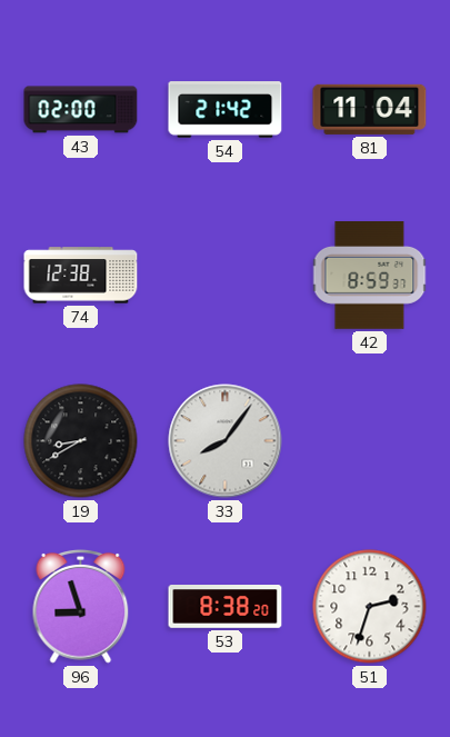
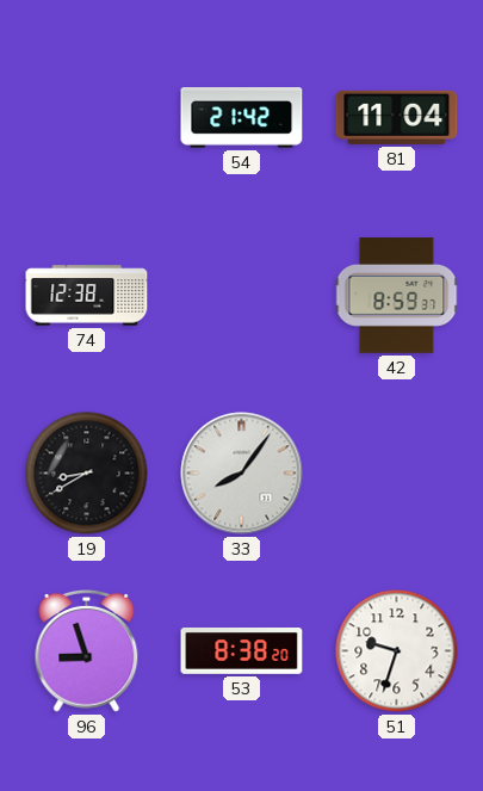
43: 02:00 -> none
51: 2:33 -> 9:33
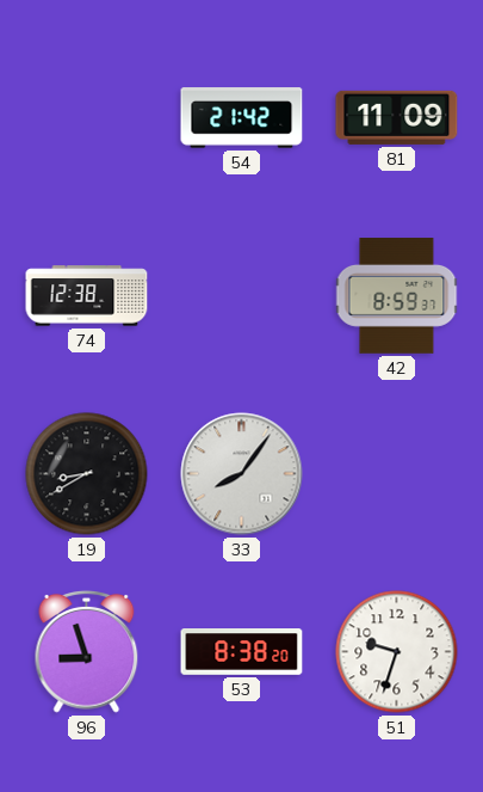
81: 11:04 -> 11:09
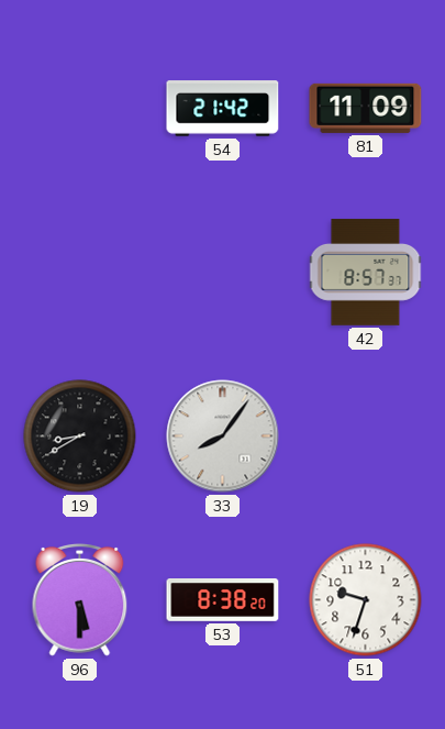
74: 12:38 -> none
42: 8:59 -> 8:57
96: 8:57 -> 5:30
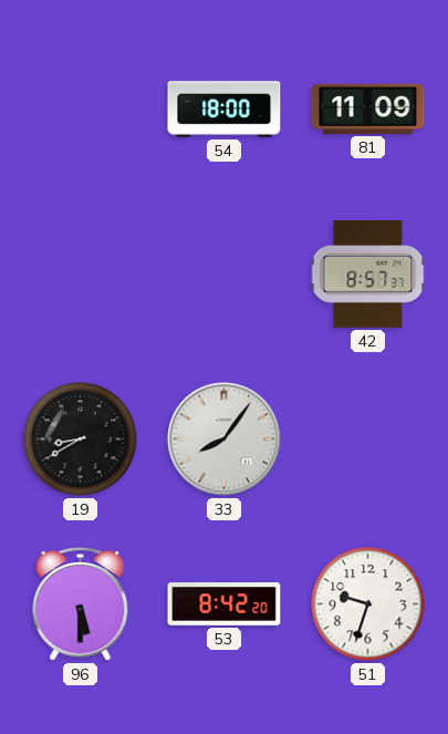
54: 21:42 -> 18:00
53: 8:38 -> 8:42
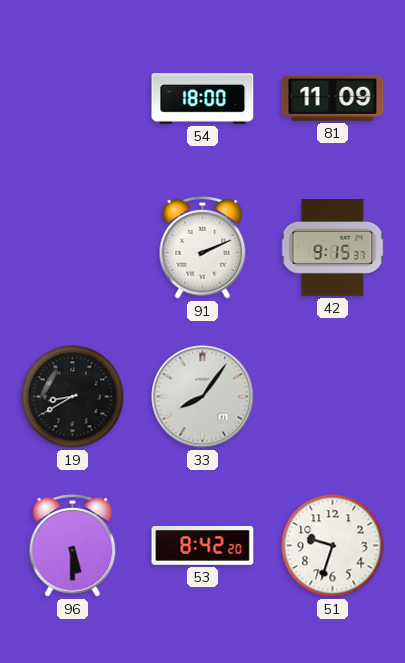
91: none -> 2:11
42: 8:57 -> 9:15
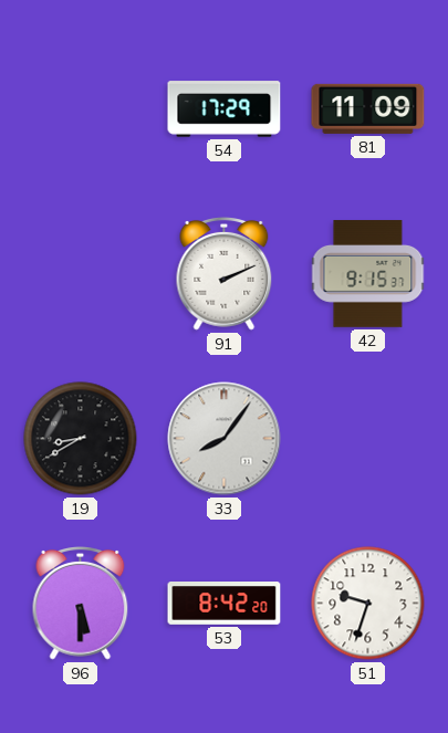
54: 18:00 -> 17:29
